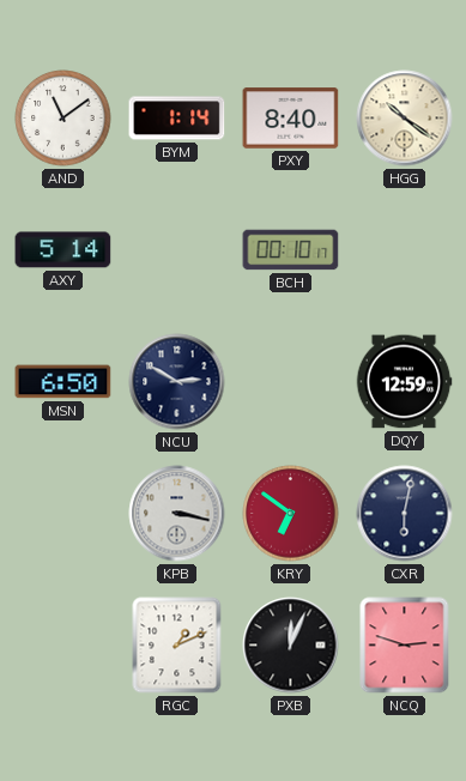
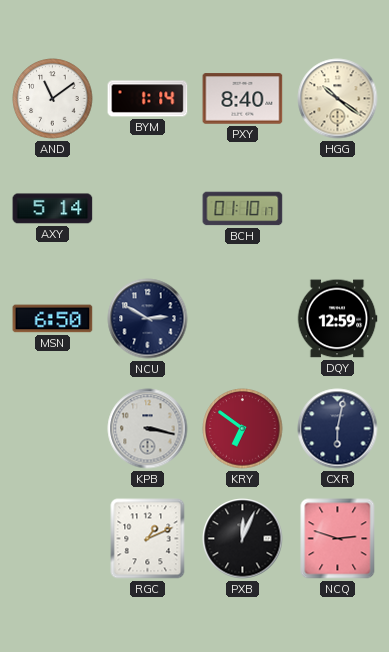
BCH: 00:10 -> 01:10
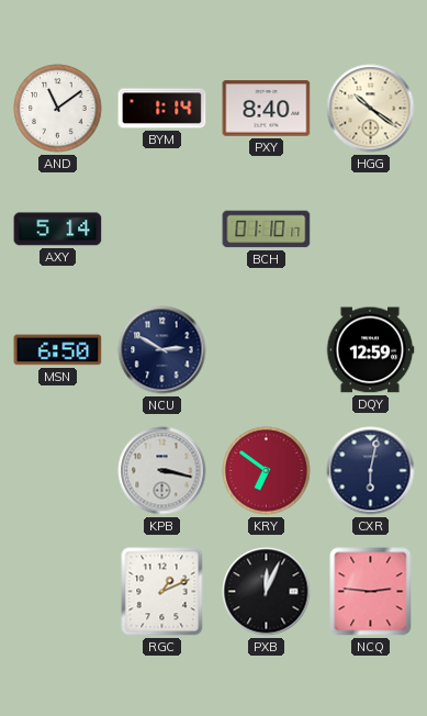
NCQ: 2:48 -> 2:46
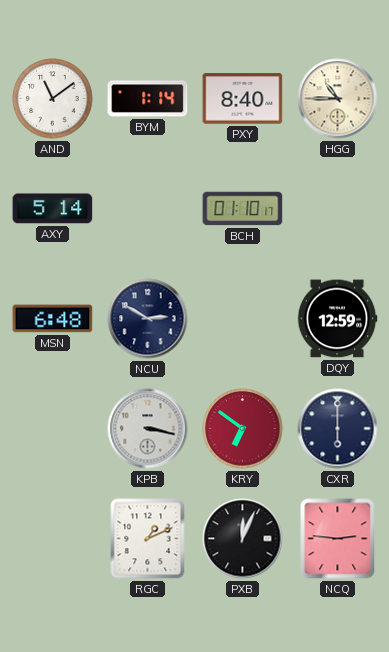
HGG: 10:21 -> 10:45
MSN: 6:50 -> 6:48
CXR: 6:02 -> 6:00
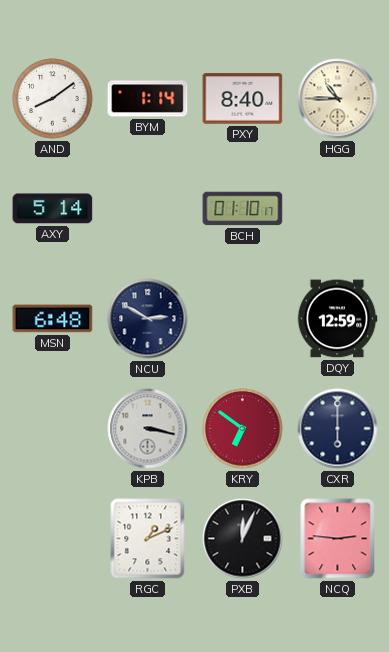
AND: 11:09 -> 8:09
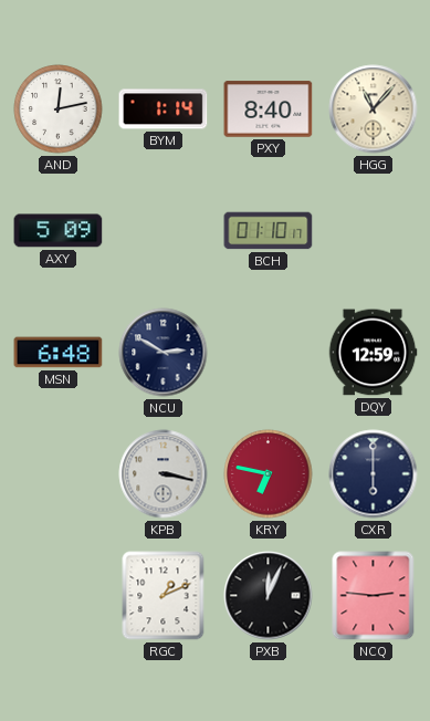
AND: 8:09 -> 12:13
HGG: 10:45 -> 11:07
AXY: 5:14 -> 5:09
KRY: 6:51 -> 6:47
